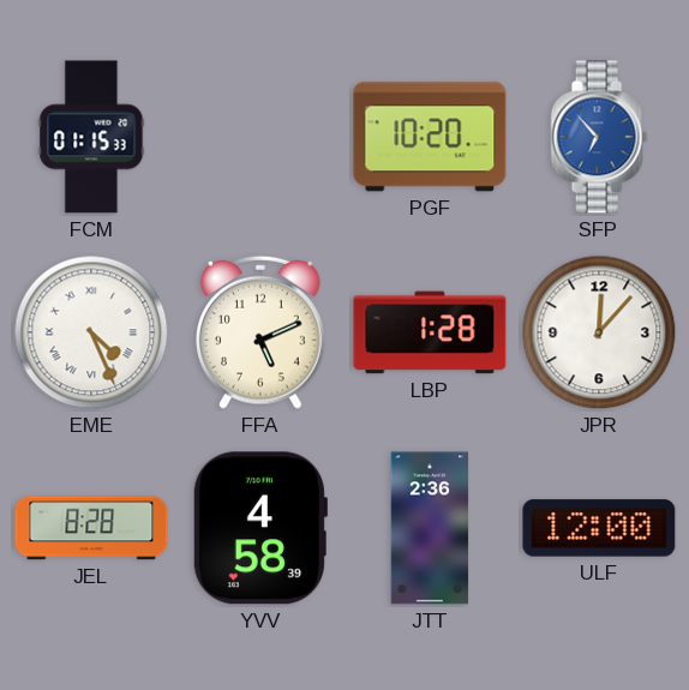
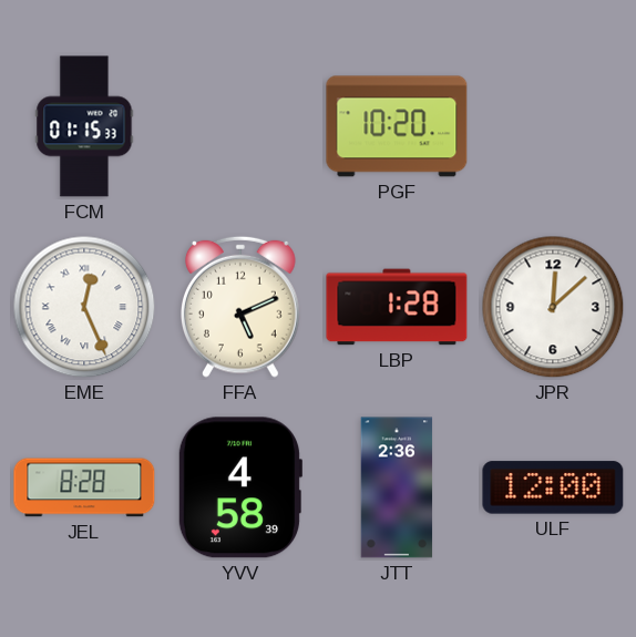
SFP: 6:53 -> none
EME: 4:26 -> 12:26
JPR: 12:07 -> 12:08
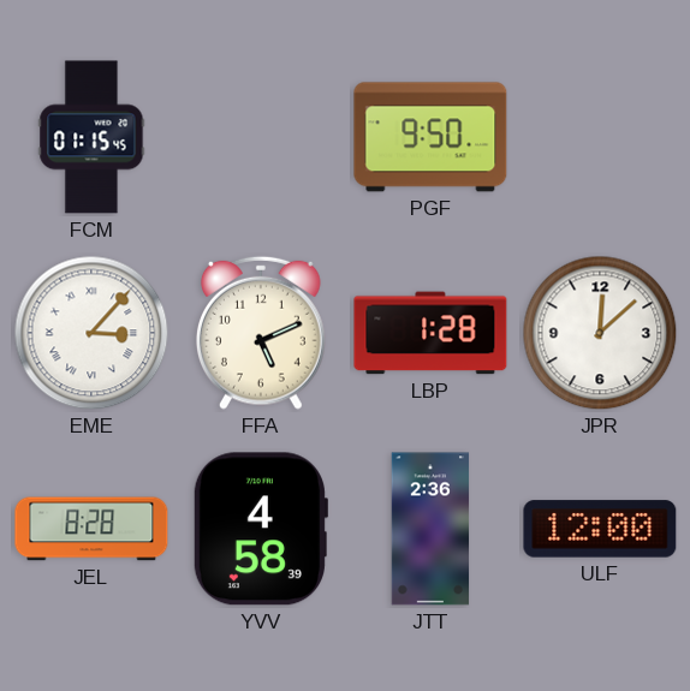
FCM: 01:15:33 -> 01:15:45
PGF: 10:20 -> 9:50
EME: 12:26 -> 3:07
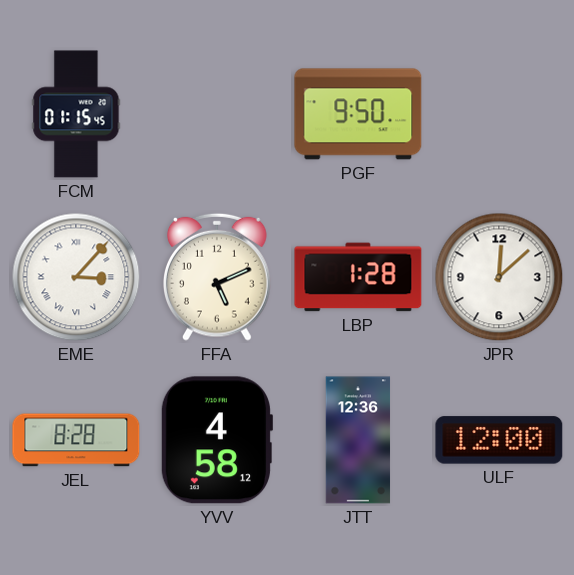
YVV: 4:58:39 -> 4:58:12
JTT: 2:36 -> 12:36
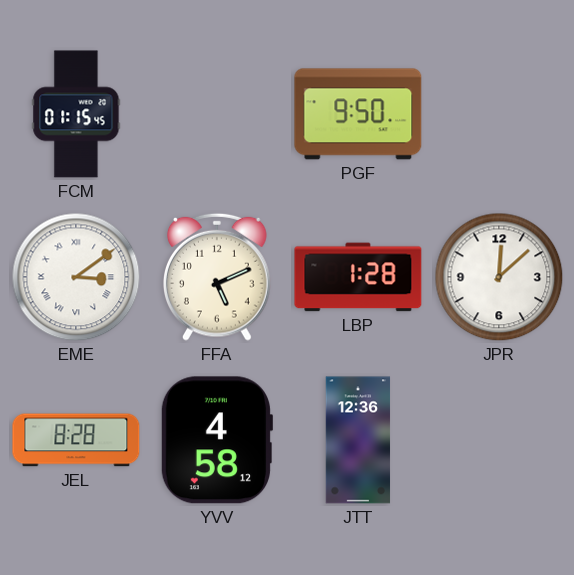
EME: 3:07 -> 3:09
ULF: 12:00 -> none
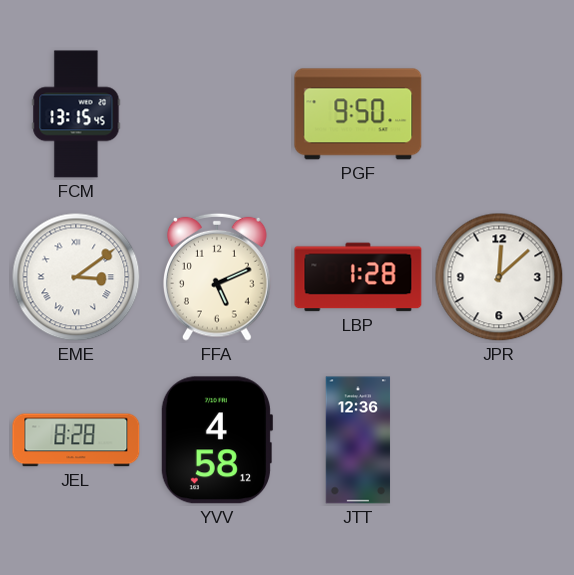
FCM: 01:15 -> 13:15
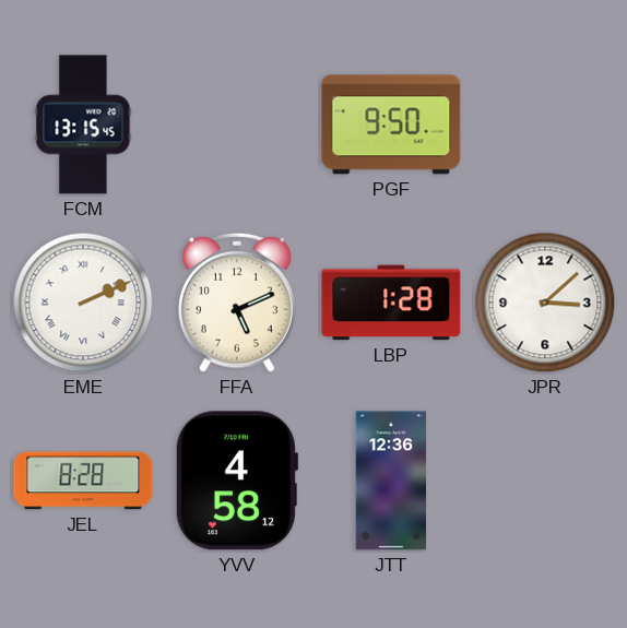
EME: 3:09 -> 2:11
JPR: 12:08 -> 3:08
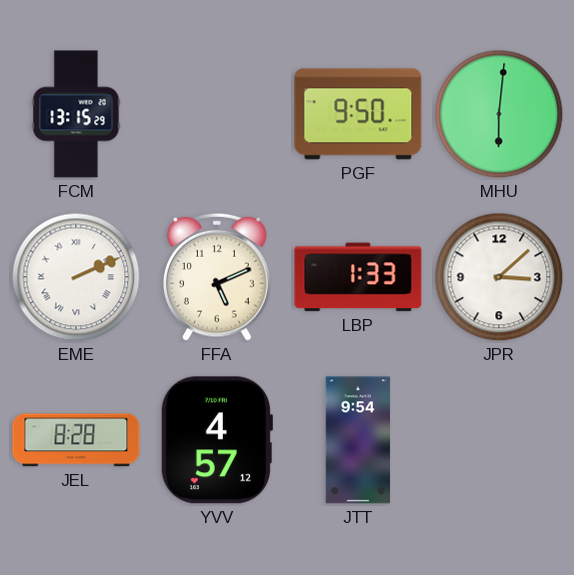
FCM: 13:15:45 -> 13:15:29
MHU: none -> 6:01
LBP: 1:28 -> 1:33
YVV: 4:58 -> 4:57
JTT: 12:36 -> 9:54
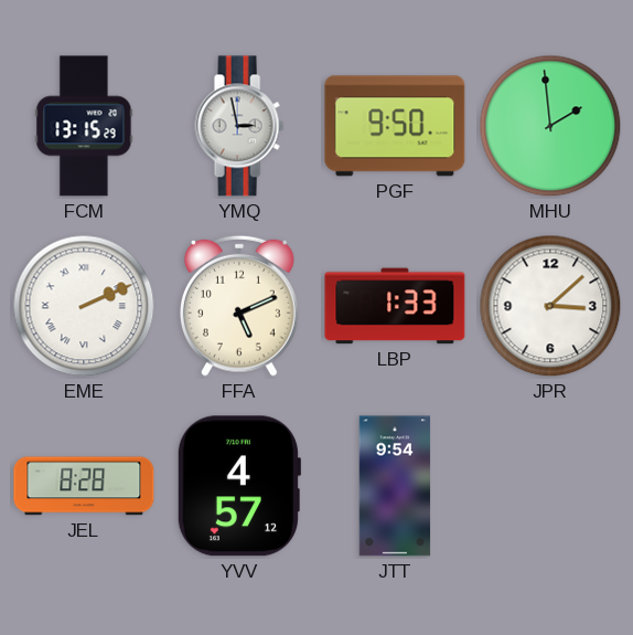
YMQ: none -> 2:58
MHU: 6:01 -> 1:59
